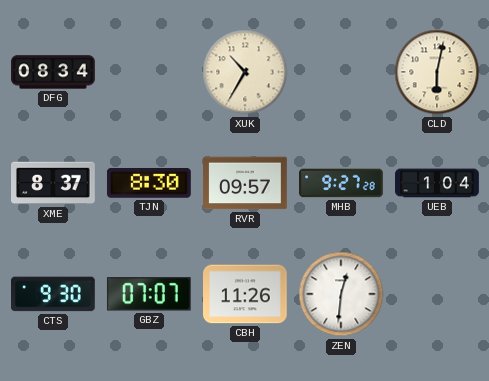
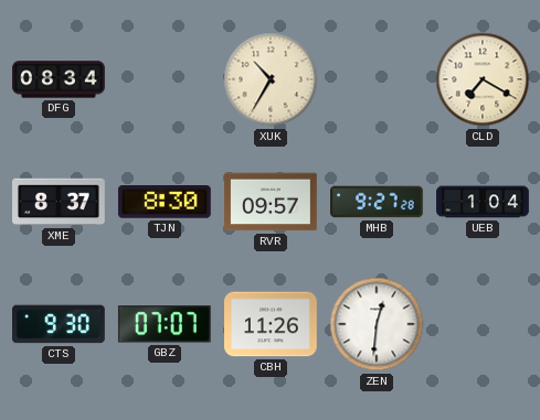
CLD: 6:02 -> 7:20
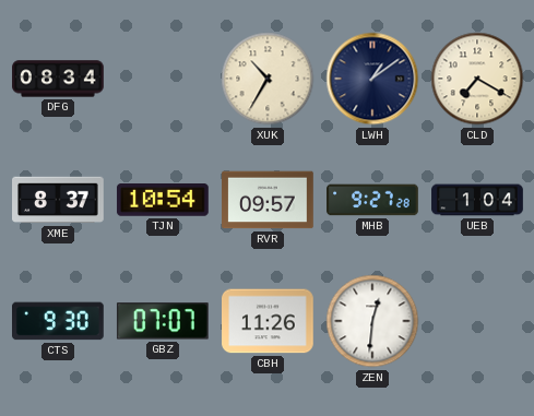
LWH: none -> 1:09
TJN: 8:30 -> 10:54
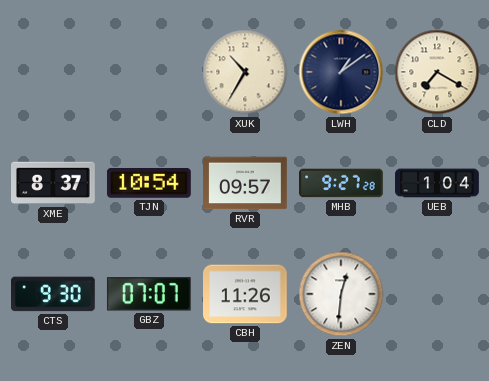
DFG: 08:34 -> none
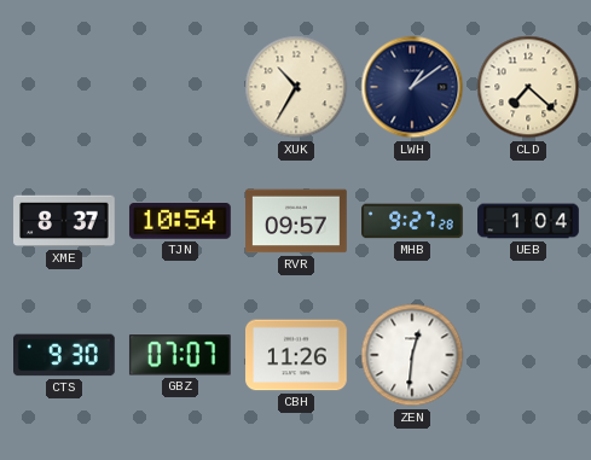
CLD: 7:20 -> 7:22
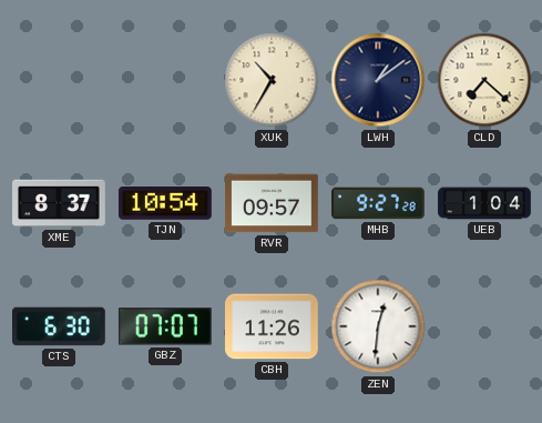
CTS: 9:30 -> 6:30
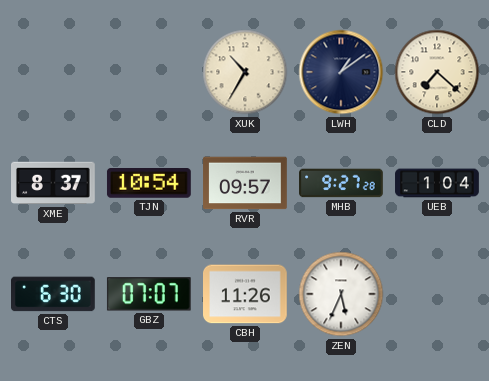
ZEN: 12:31 -> 5:34
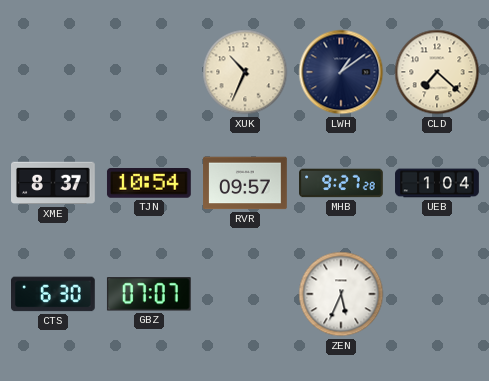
XUK: 10:35 -> 10:34
CBH: 11:26 -> none
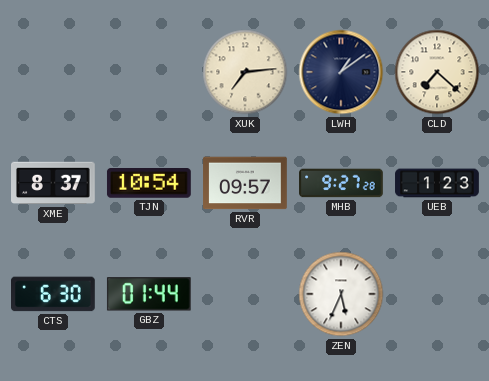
XUK: 10:34 -> 7:14
UEB: 1:04 -> 1:23
GBZ: 07:07 -> 01:44
